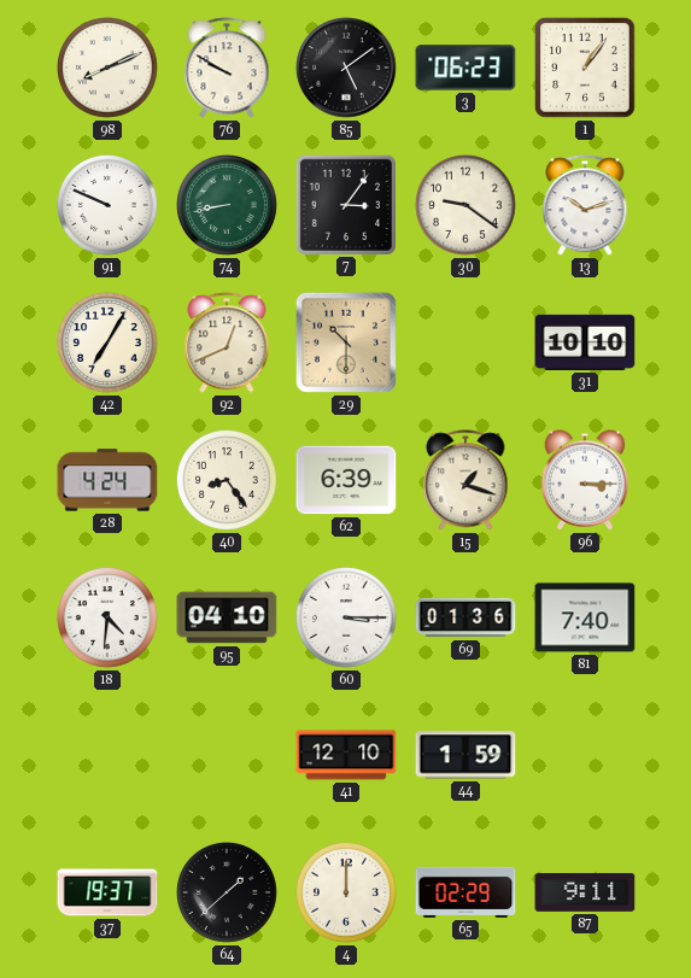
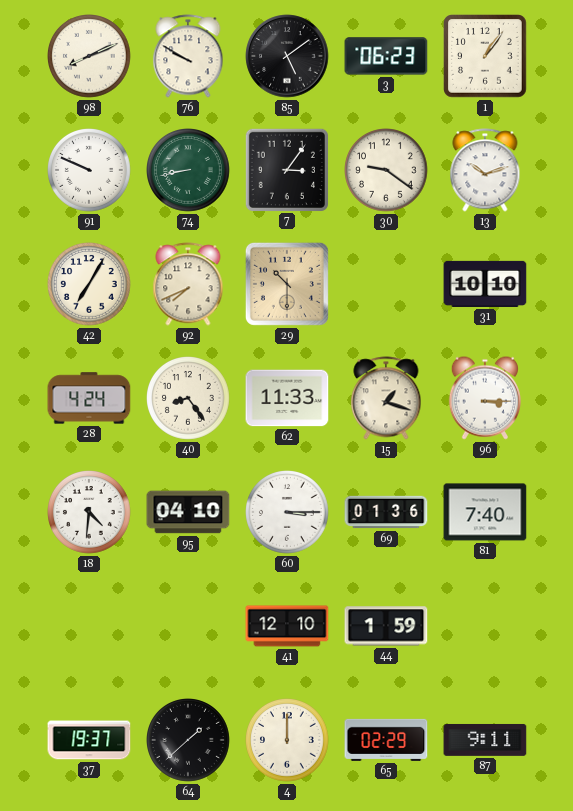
92: 12:41 -> 7:41
62: 6:39 -> 11:33
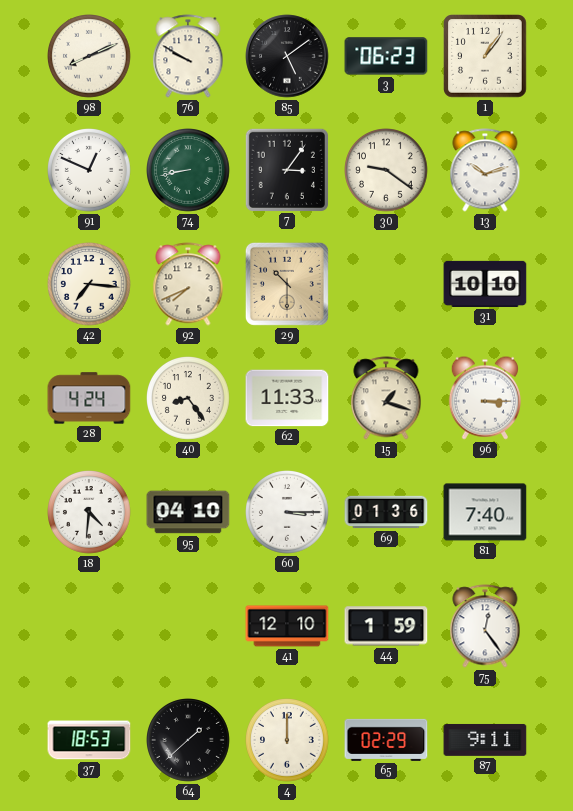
91: 9:49 -> 12:49
42: 7:05 -> 7:16
75: none -> 12:24
37: 19:37 -> 18:53
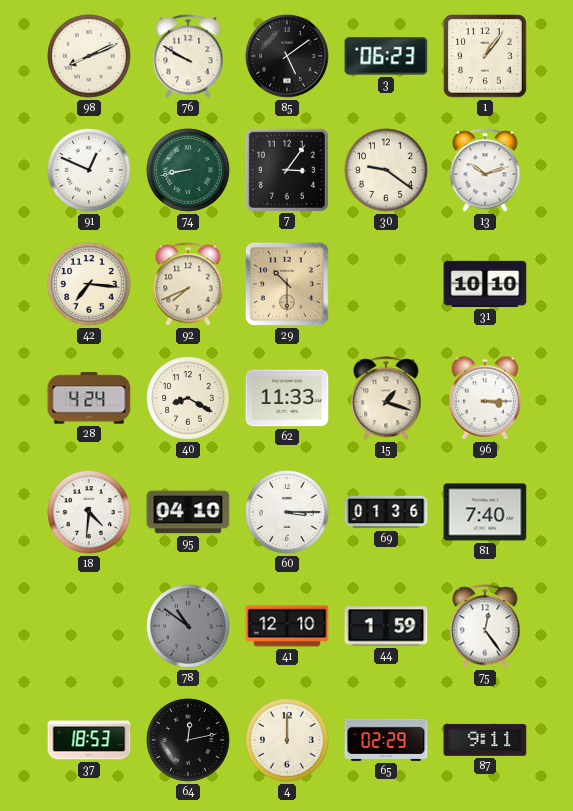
40: 8:24 -> 8:20
78: none -> 10:51
64: 1:38 -> 12:13
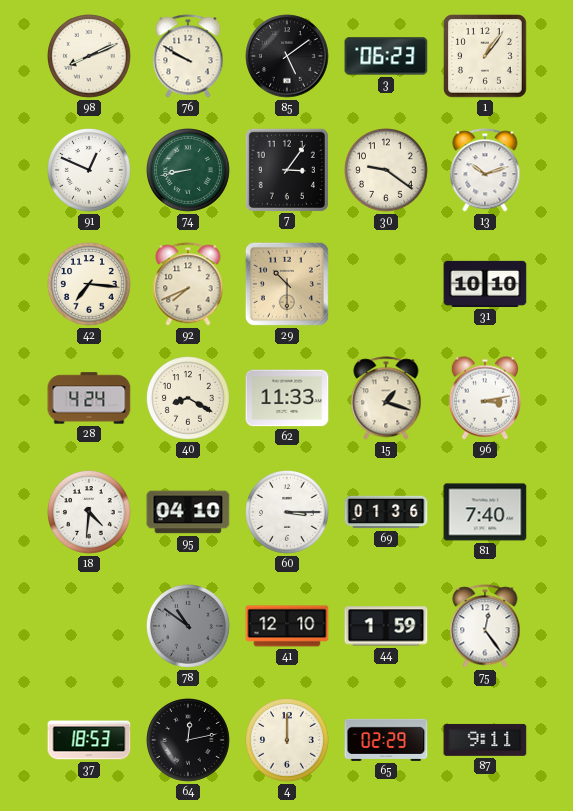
96: 3:15 -> 3:13
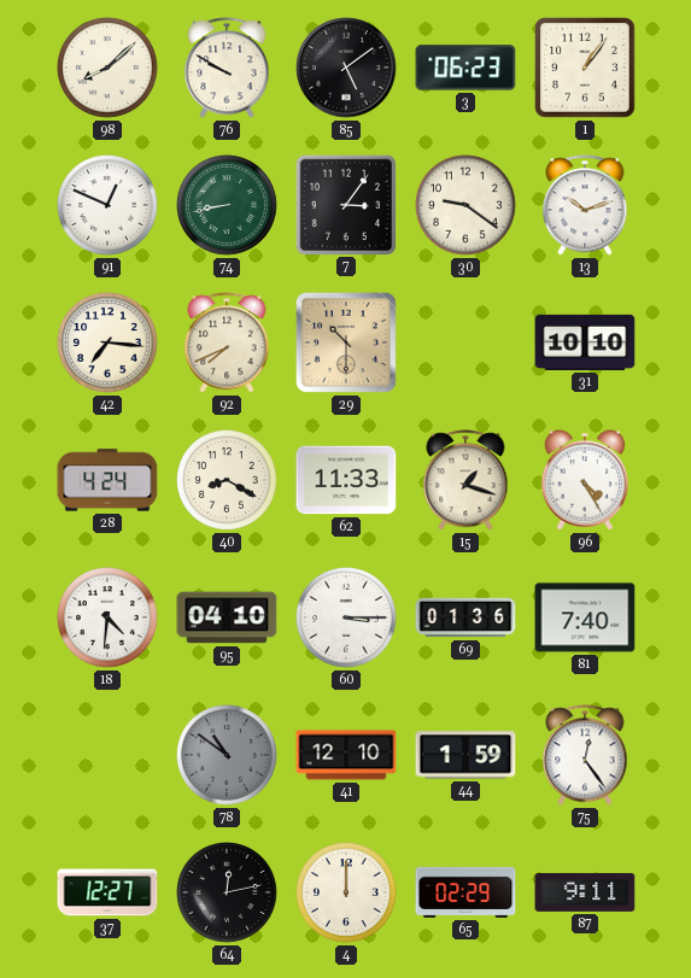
98: 8:11 -> 8:08
96: 3:13 -> 4:25
37: 18:53 -> 12:27
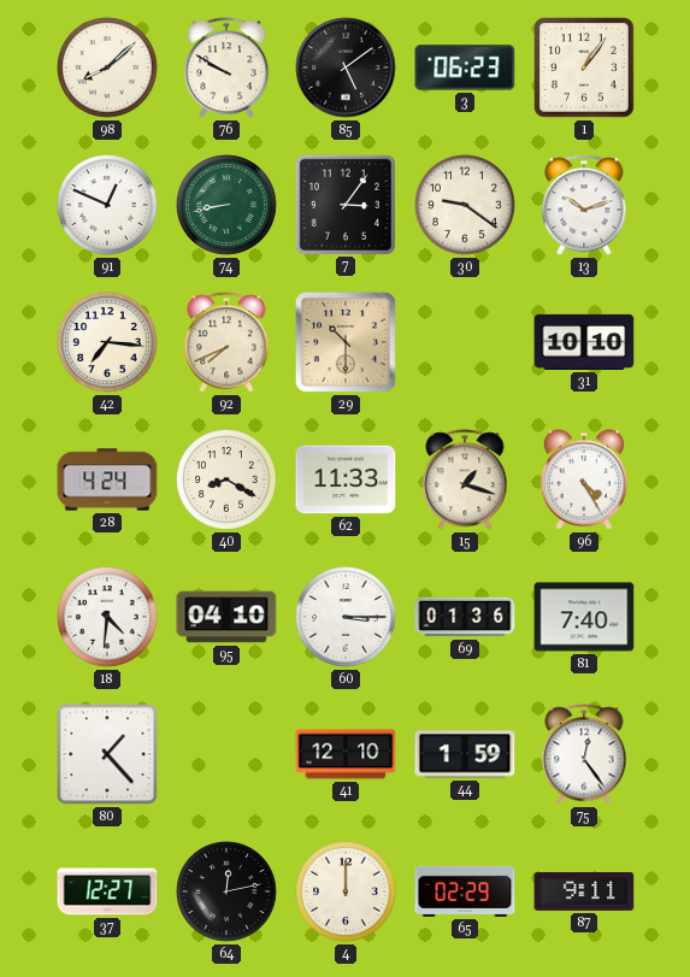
80: none -> 1:23
78: 10:51 -> none
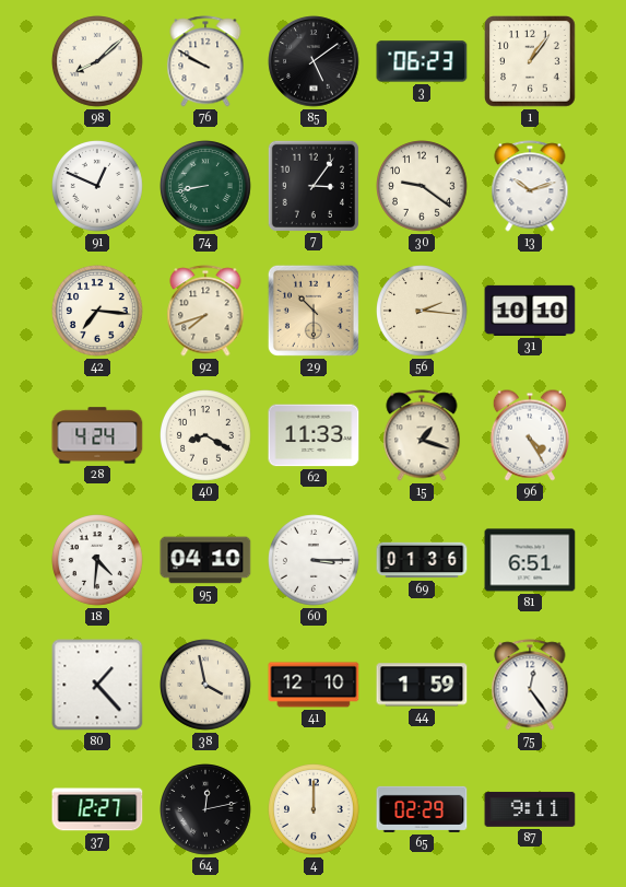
92: 7:41 -> 7:42
56: none -> 2:16
81: 7:40 -> 6:51
38: none -> 3:58
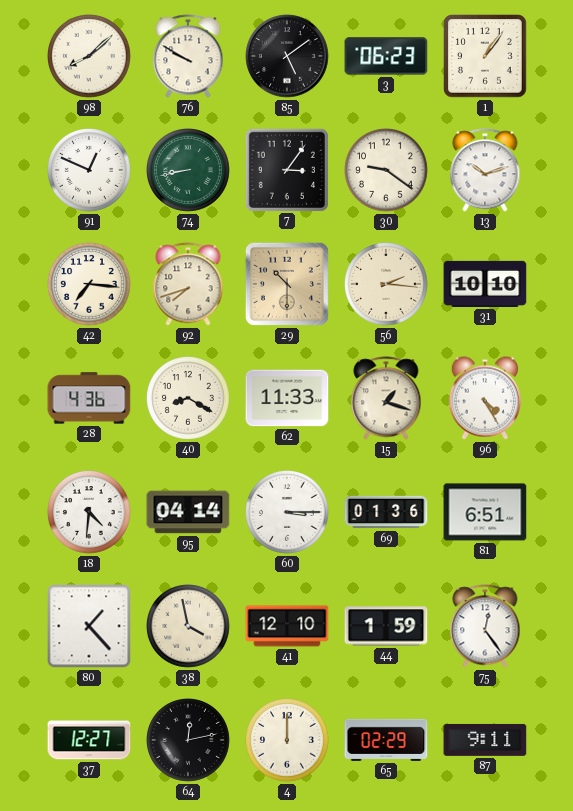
28: 4:24 -> 4:36
95: 04:10 -> 04:14
